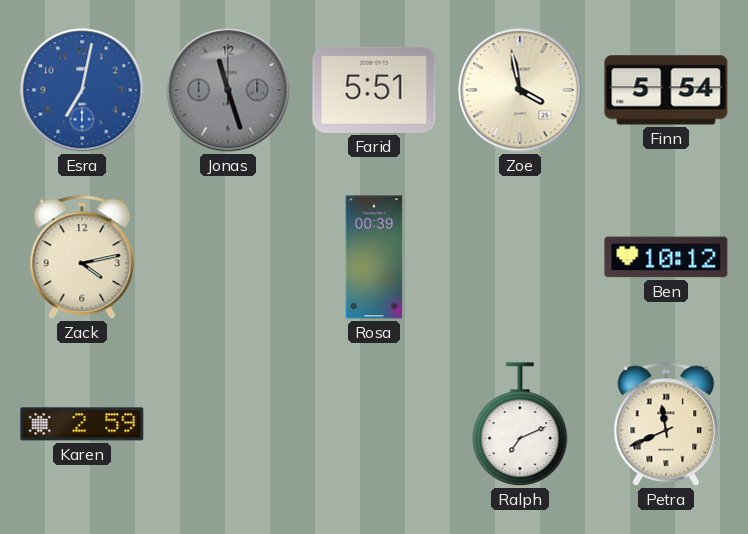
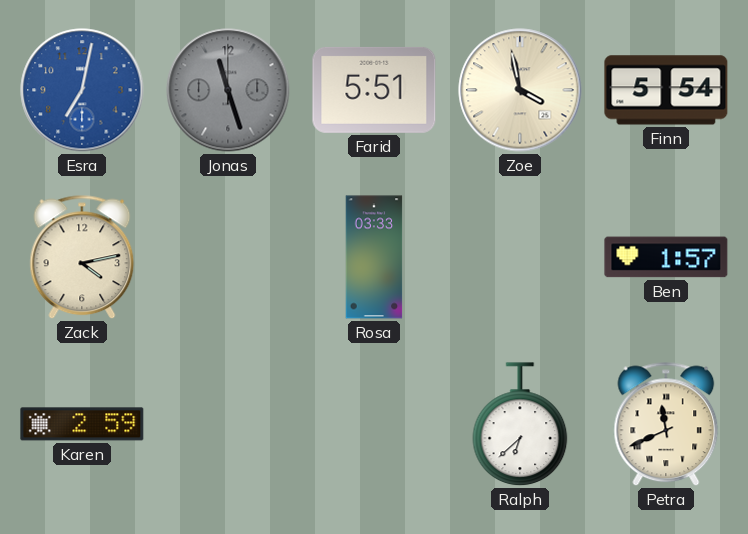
Rosa: 00:39 -> 03:33
Ben: 10:12 -> 1:57
Ralph: 7:11 -> 6:38
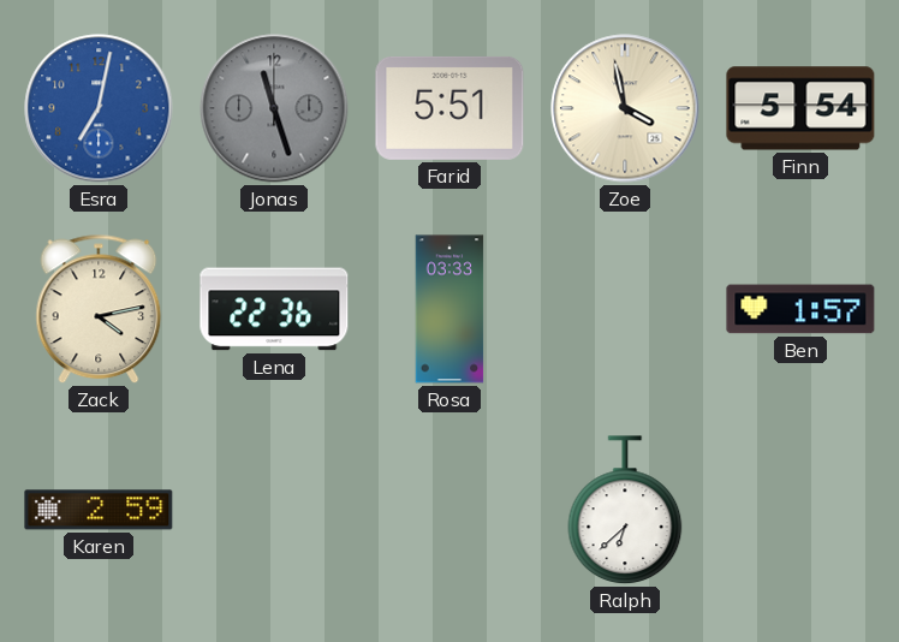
Lena: none -> 22:36
Petra: 11:41 -> none
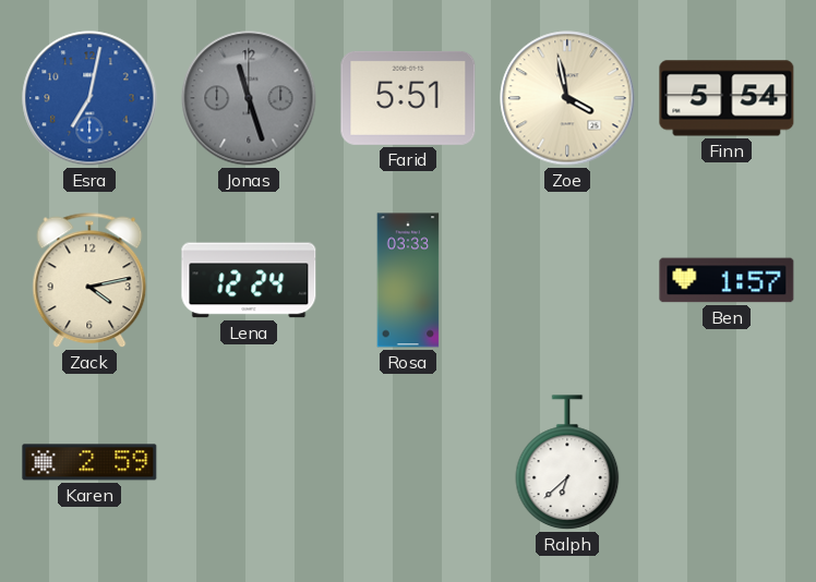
Lena: 22:36 -> 12:24
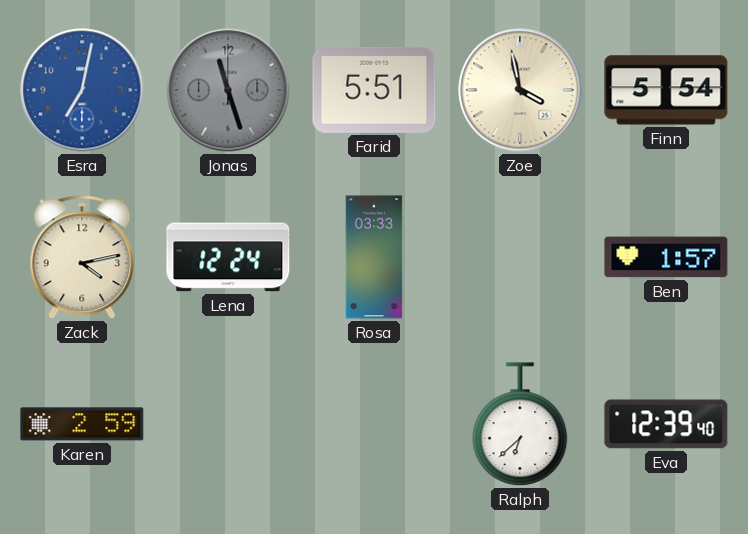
Eva: none -> 12:39
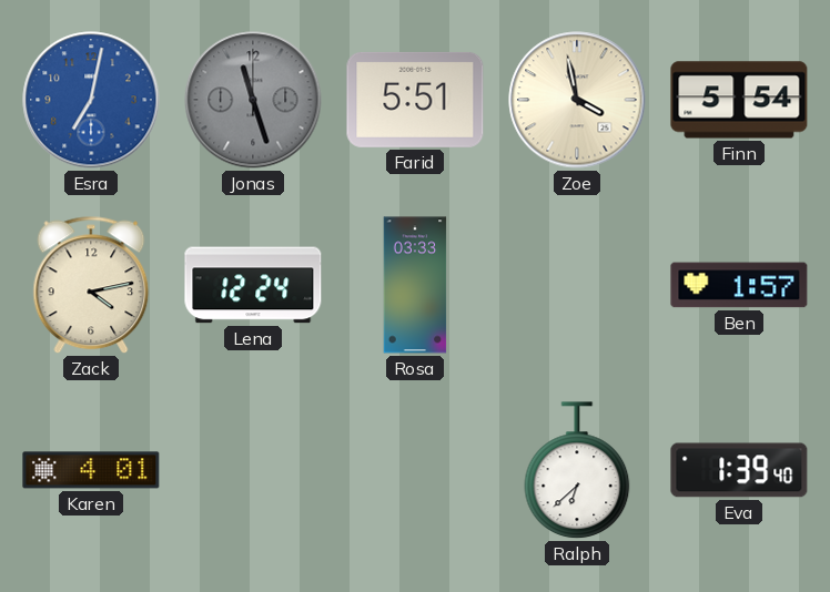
Karen: 2:59 -> 4:01
Eva: 12:39 -> 1:39
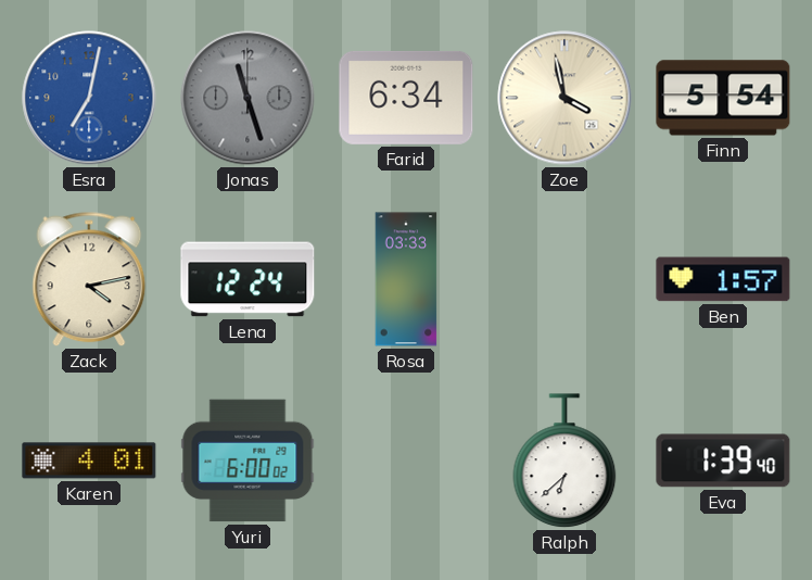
Farid: 5:51 -> 6:34
Yuri: none -> 6:00
